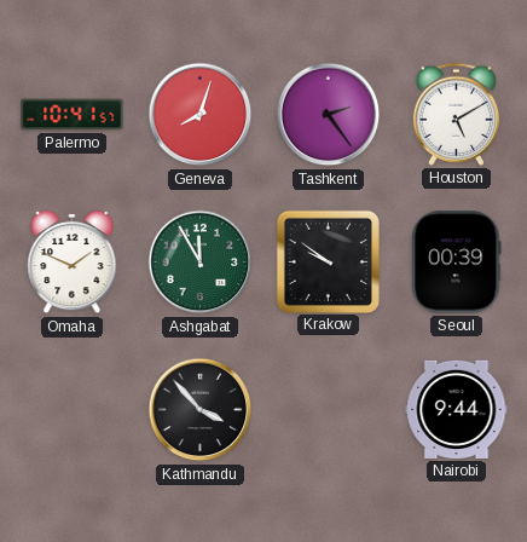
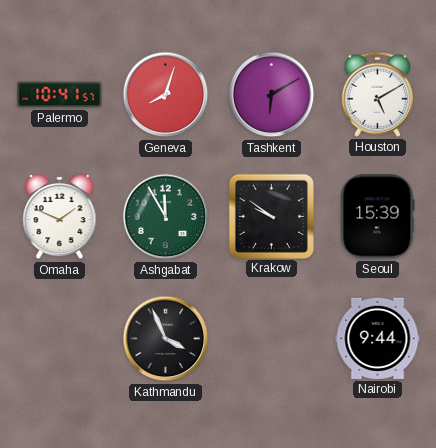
Tashkent: 2:24 -> 6:10
Seoul: 00:39 -> 15:39
Kathmandu: 3:53 -> 3:56
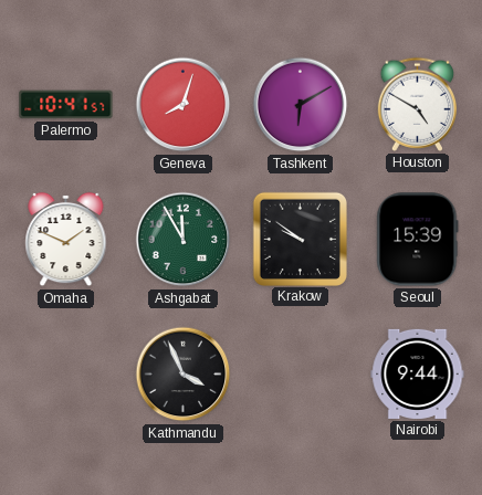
Houston: 5:10 -> 4:50
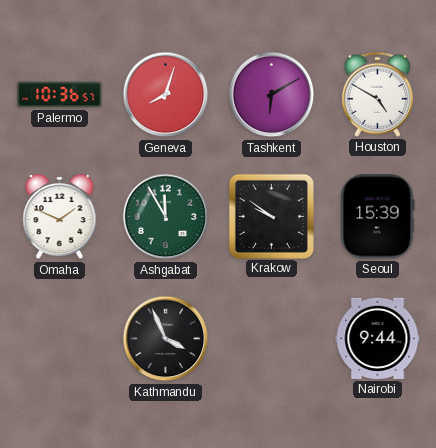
Palermo: 10:41 -> 10:36
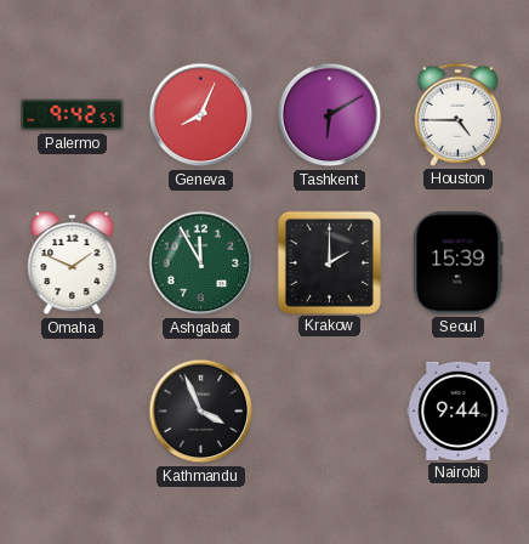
Palermo: 10:36 -> 9:42
Geneva: 8:03 -> 8:04
Houston: 4:50 -> 4:45
Krakow: 9:51 -> 2:00
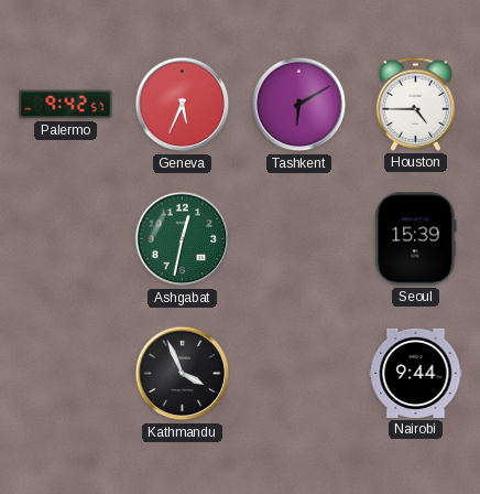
Geneva: 8:04 -> 5:34
Omaha: 1:49 -> none
Ashgabat: 11:55 -> 12:32
Krakow: 2:00 -> none
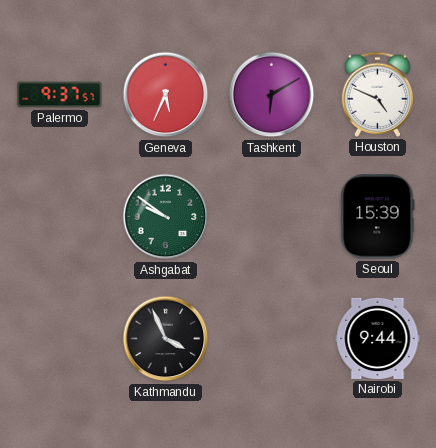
Palermo: 9:42 -> 9:37
Houston: 4:45 -> 4:49
Ashgabat: 12:32 -> 9:51
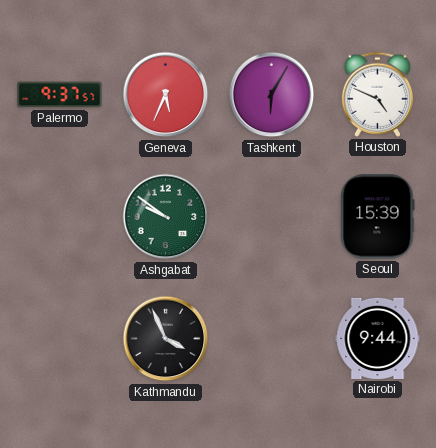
Tashkent: 6:10 -> 6:05
